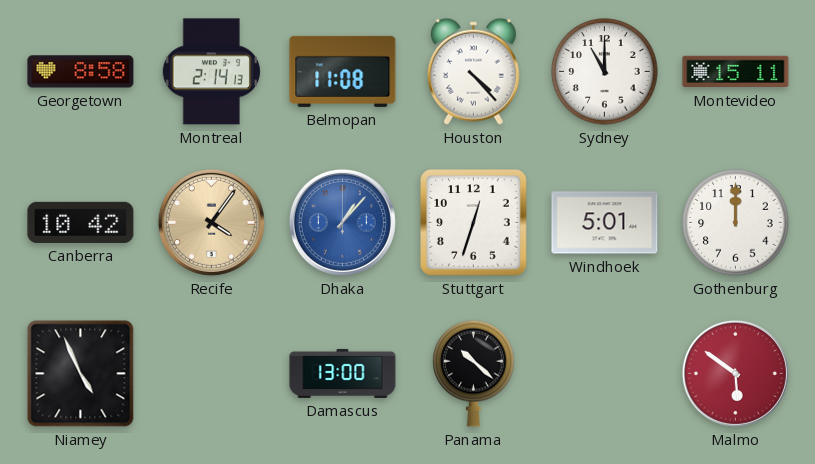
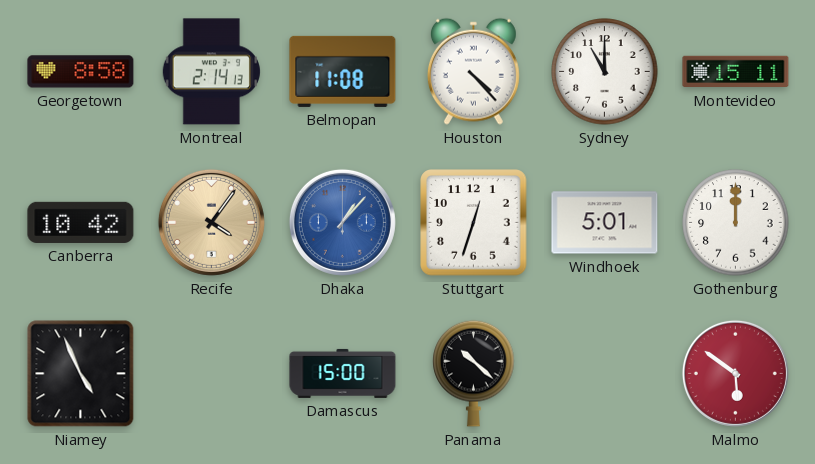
Damascus: 13:00 -> 15:00
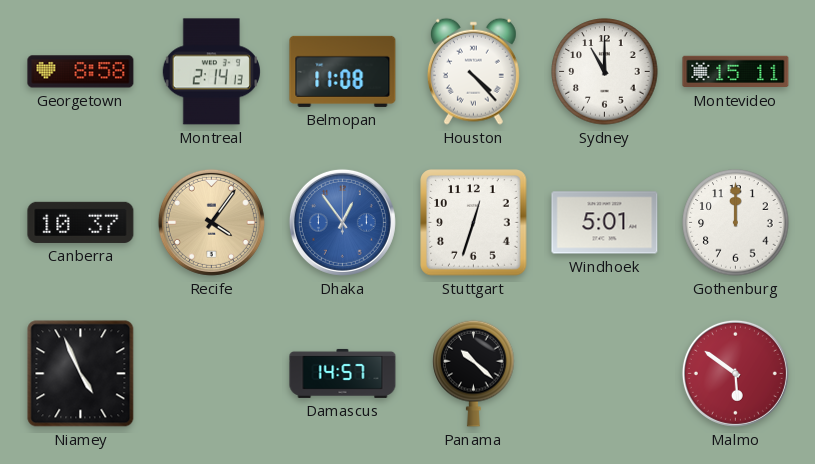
Canberra: 10:42 -> 10:37
Dhaka: 1:07 -> 12:54
Damascus: 15:00 -> 14:57
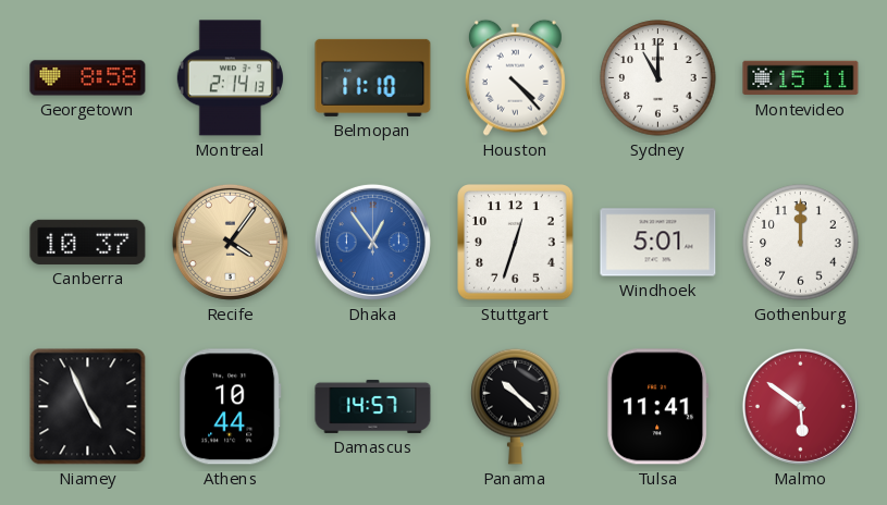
Belmopan: 11:08 -> 11:10
Athens: none -> 10:44
Tulsa: none -> 11:41
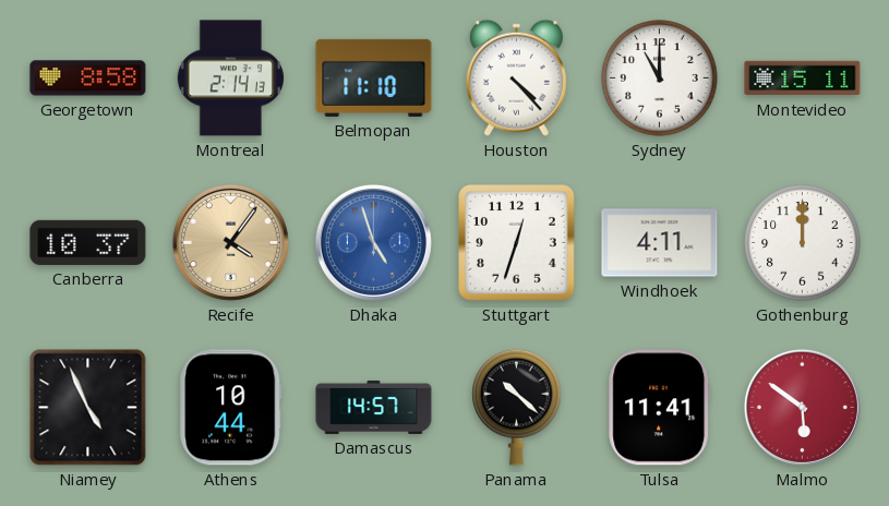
Dhaka: 12:54 -> 4:57
Windhoek: 5:01 -> 4:11
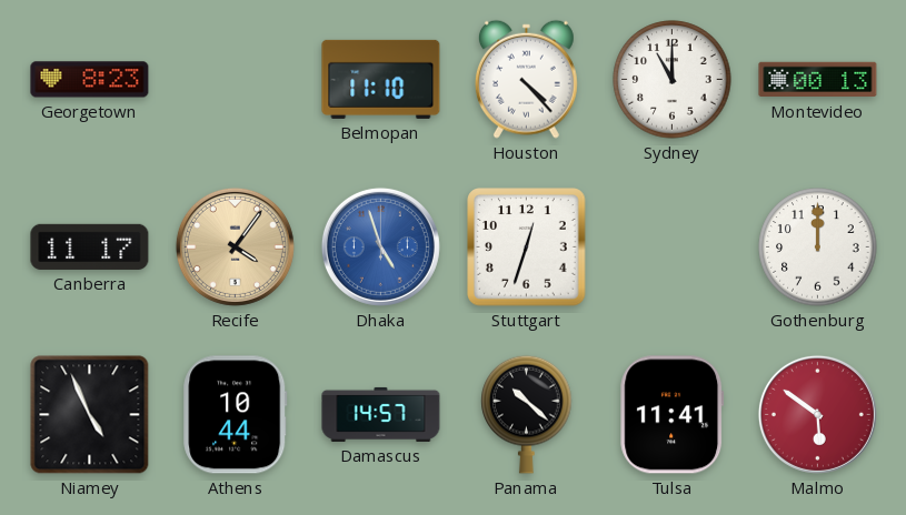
Georgetown: 8:58 -> 8:23
Montreal: 2:14 -> none
Montevideo: 15:11 -> 00:13
Canberra: 10:37 -> 11:17
Windhoek: 4:11 -> none
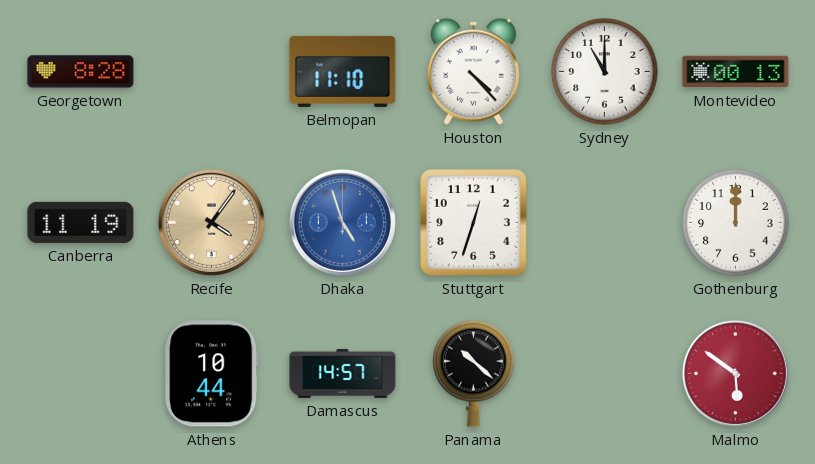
Georgetown: 8:23 -> 8:28
Canberra: 11:17 -> 11:19
Niamey: 4:56 -> none
Tulsa: 11:41 -> none
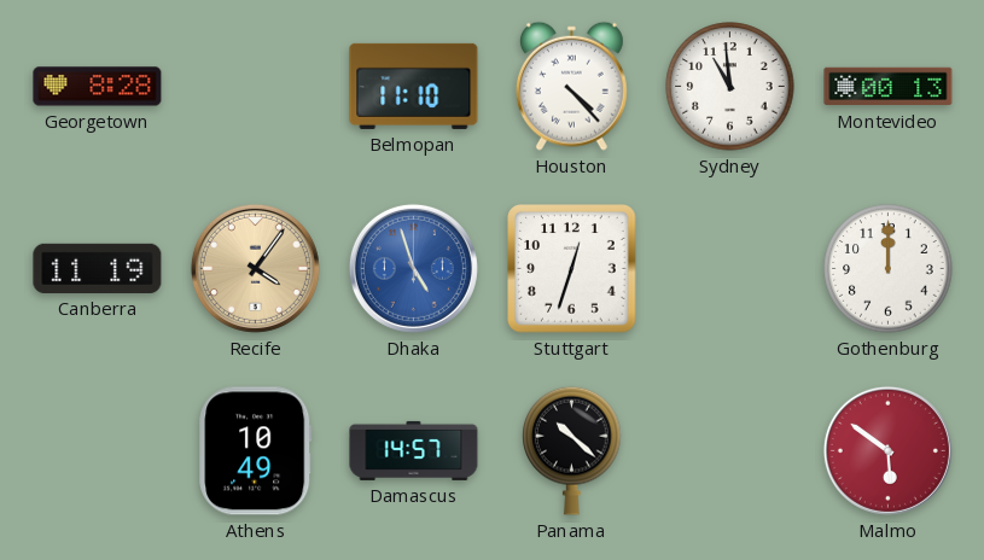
Sydney: 11:00 -> 10:59
Athens: 10:44 -> 10:49
